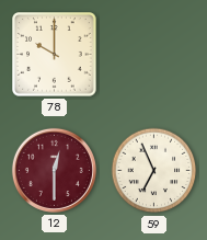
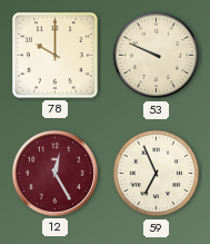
53: none -> 9:49
12: 12:30 -> 12:25
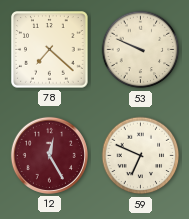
78: 10:00 -> 7:22
59: 6:56 -> 6:49
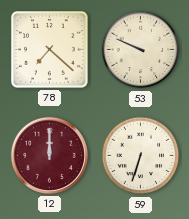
12: 12:25 -> 12:00
59: 6:49 -> 6:33
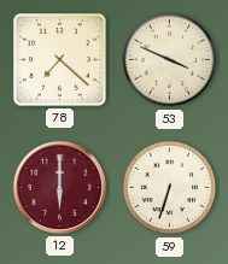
53: 9:49 -> 3:49
12: 12:00 -> 6:00
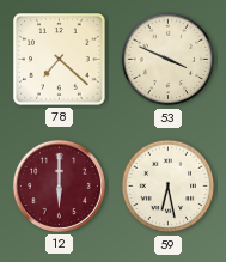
59: 6:33 -> 6:28
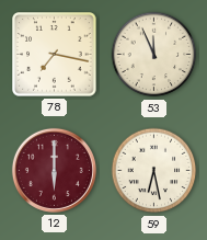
78: 7:22 -> 7:17
53: 3:49 -> 11:56
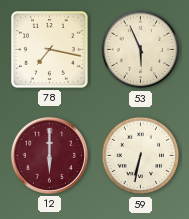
53: 11:56 -> 5:56
59: 6:28 -> 6:32
